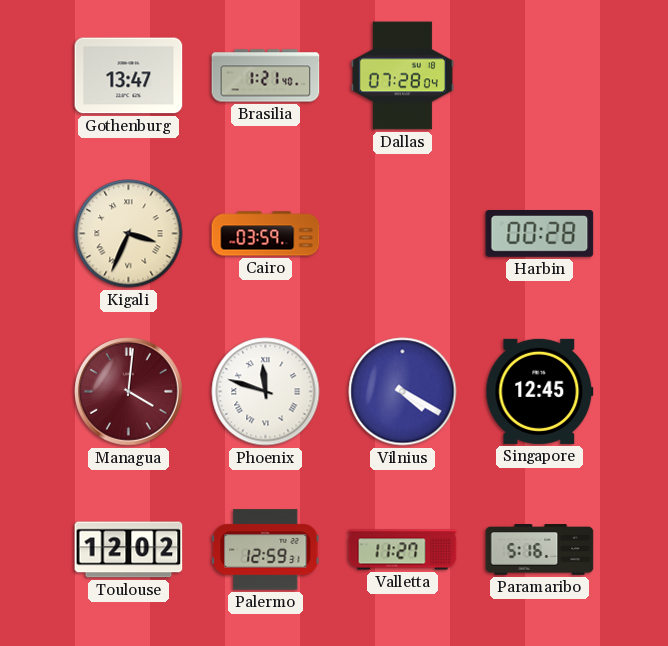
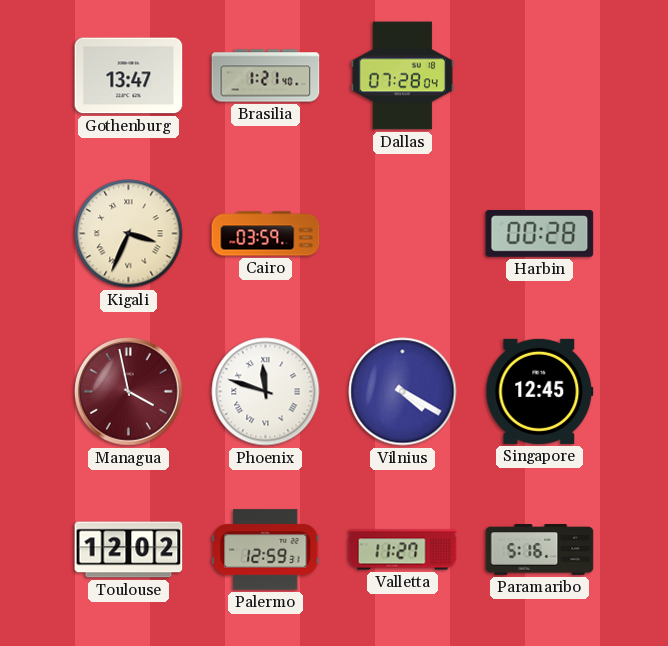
Managua: 4:01 -> 3:58
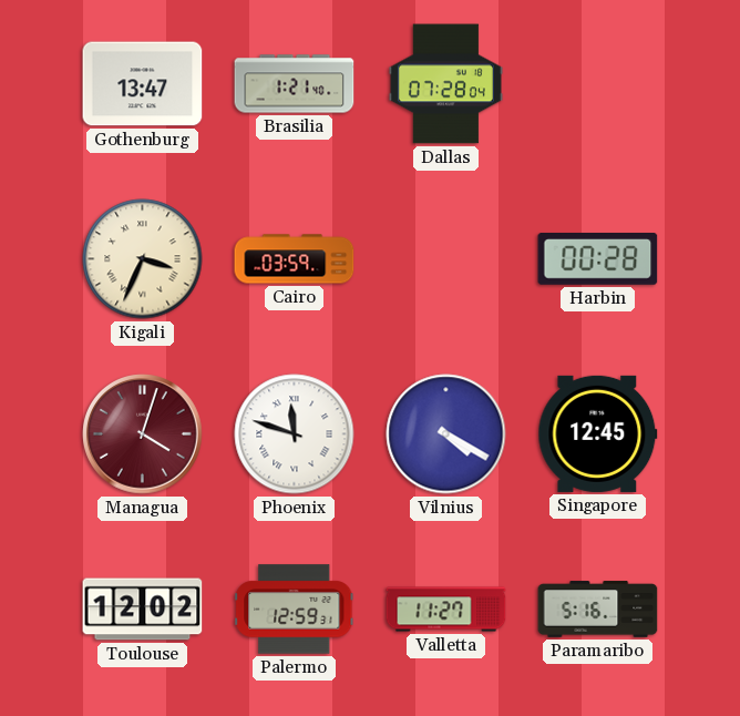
Managua: 3:58 -> 4:03
